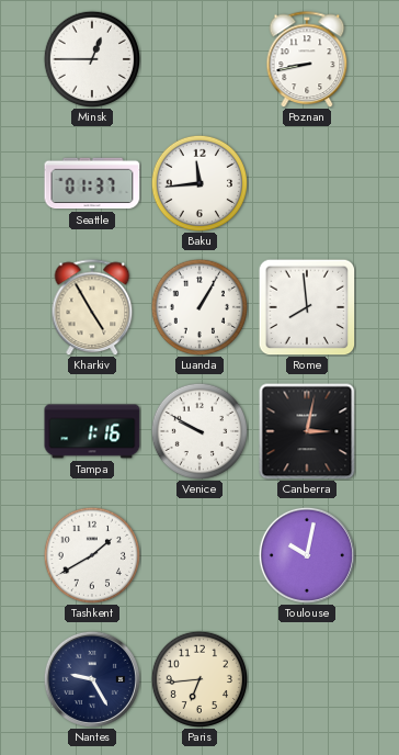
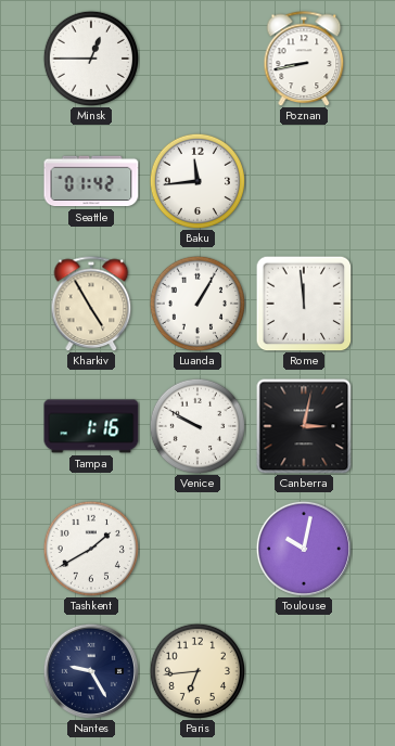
Seattle: 01:37 -> 01:42
Rome: 7:59 -> 11:59
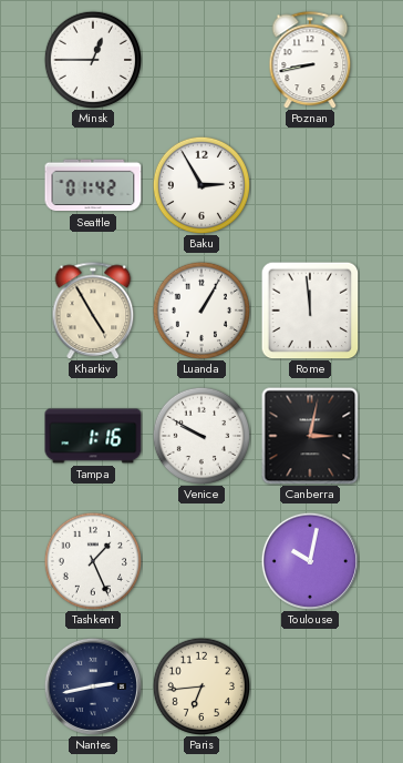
Baku: 11:44 -> 2:55
Tashkent: 1:40 -> 1:26
Nantes: 9:25 -> 2:43
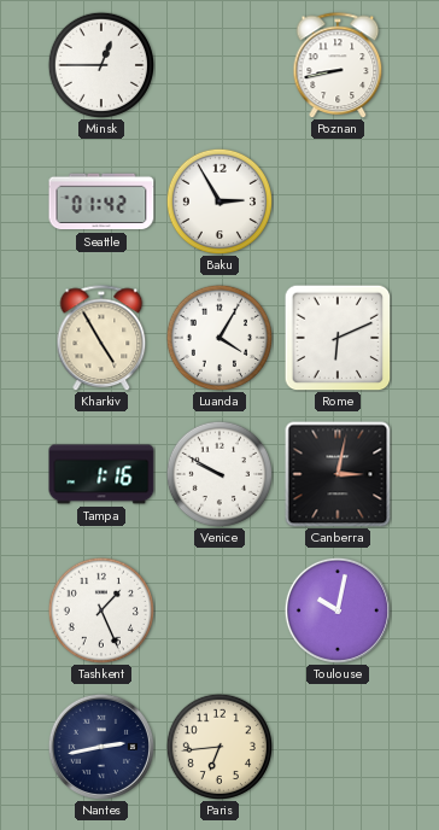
Luanda: 1:05 -> 4:05
Rome: 11:59 -> 6:11
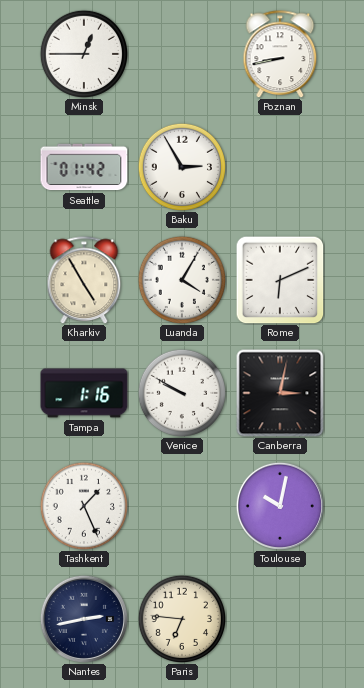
Paris: 6:44 -> 6:46
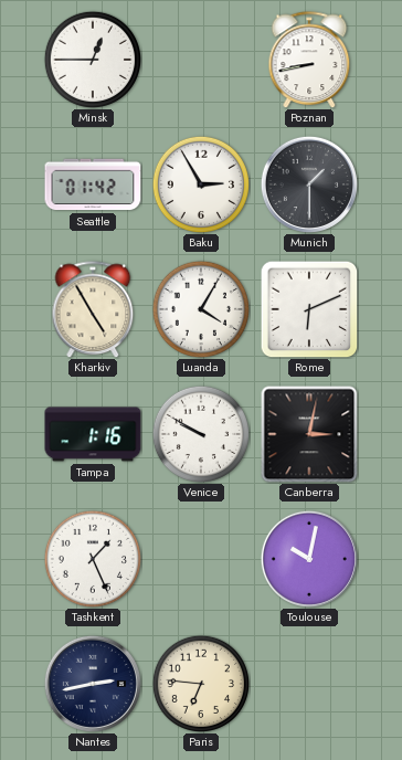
Munich: none -> 1:30
